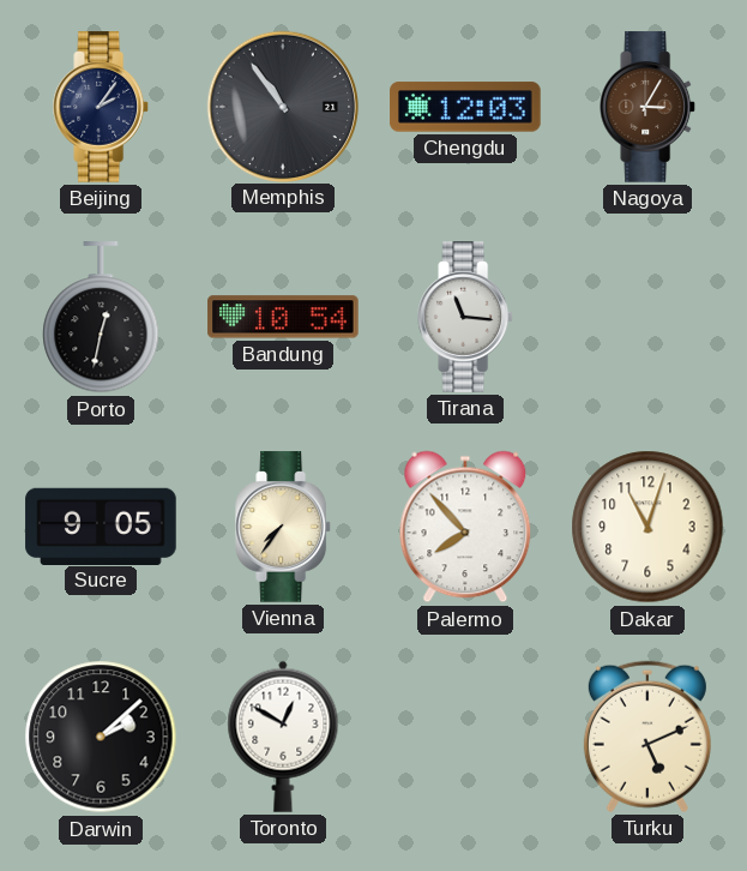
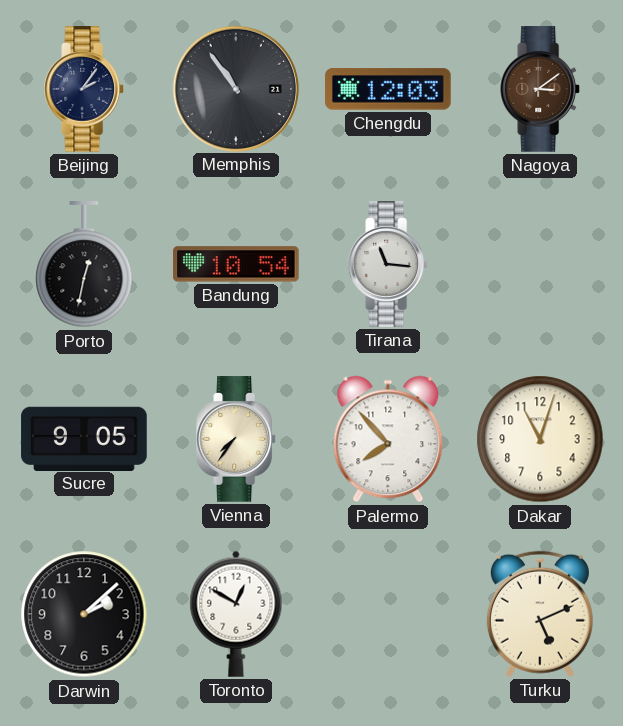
Nagoya: 3:05 -> 3:09
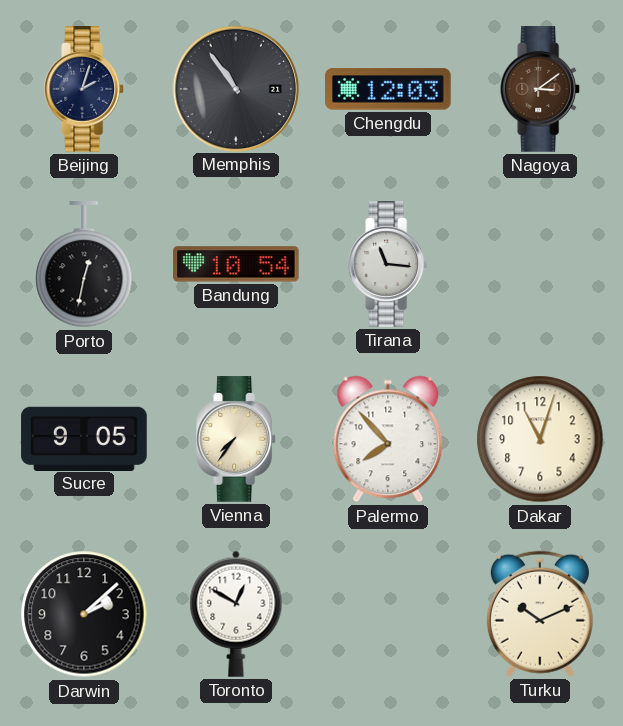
Beijing: 2:06 -> 2:03
Turku: 5:11 -> 10:11
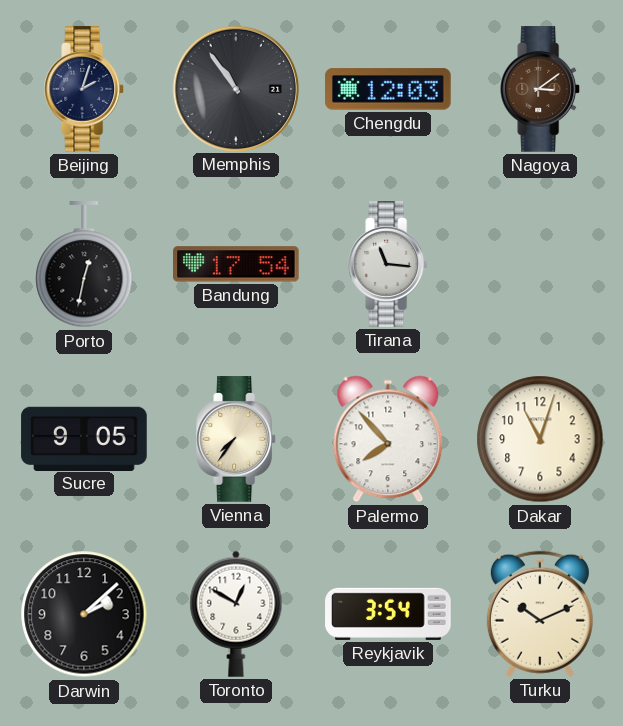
Bandung: 10:54 -> 17:54
Reykjavik: none -> 3:54
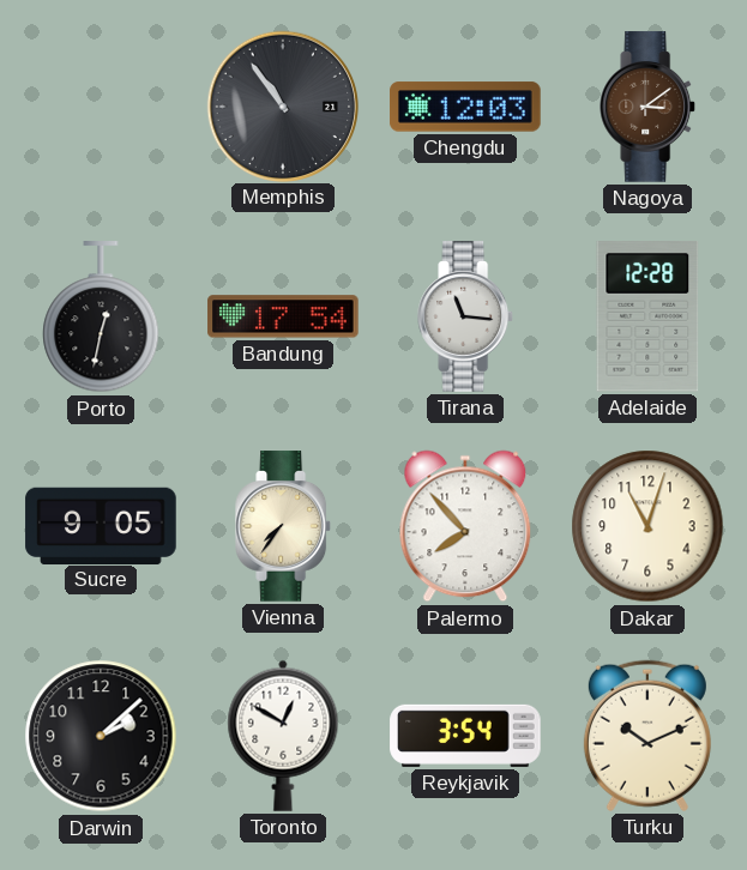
Beijing: 2:03 -> none
Adelaide: none -> 12:28
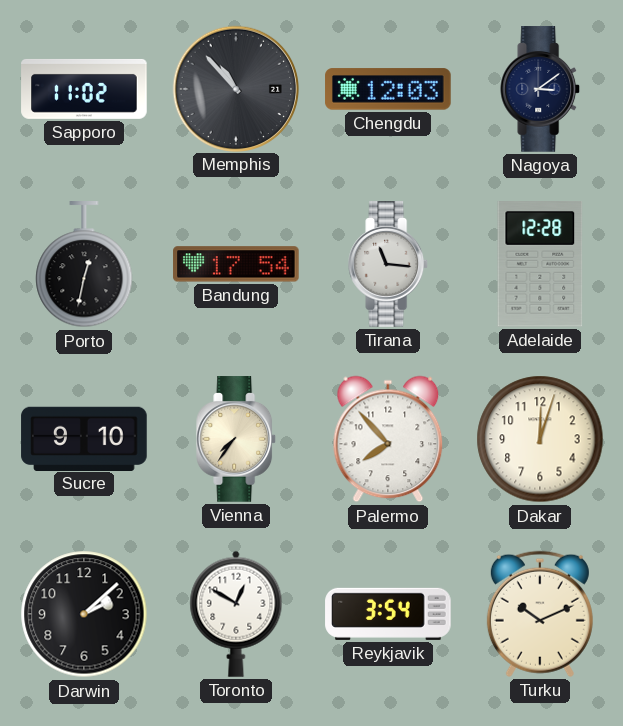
Sapporo: none -> 11:02
Memphis: 10:54 -> 10:53
Nagoya dial: brown -> navy
Sucre: 9:05 -> 9:10
Dakar: 11:03 -> 12:03
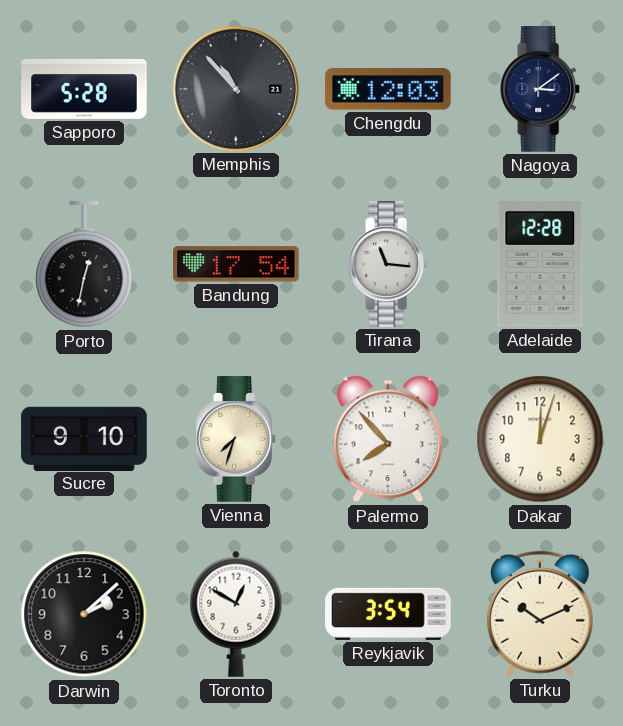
Sapporo: 11:02 -> 5:28
Vienna: 7:36 -> 7:33
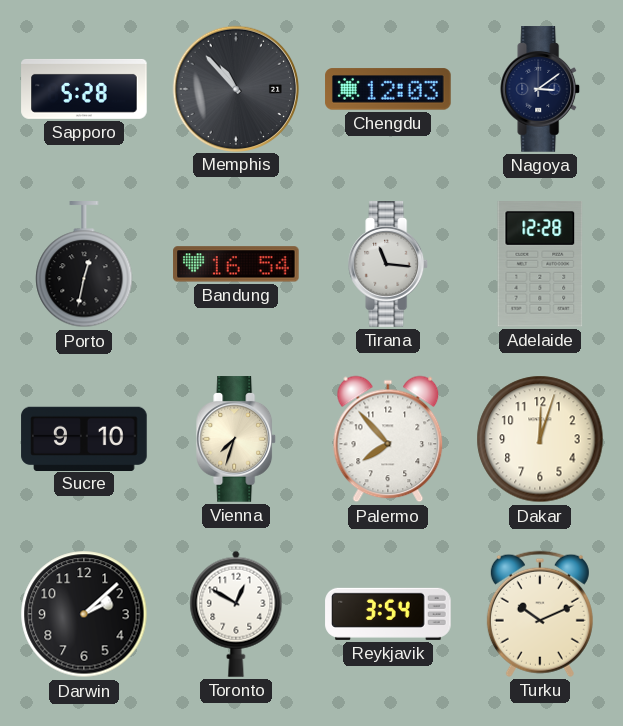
Bandung: 17:54 -> 16:54
